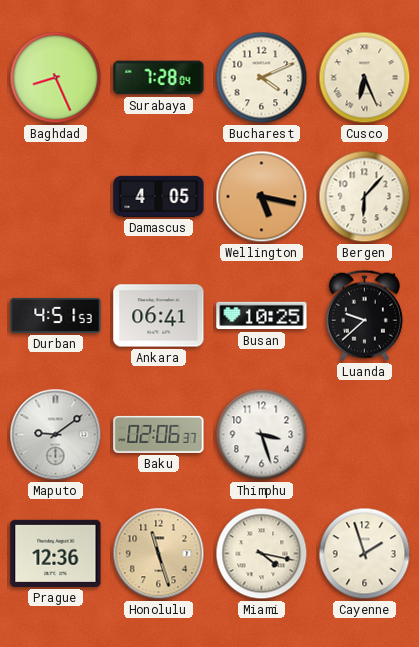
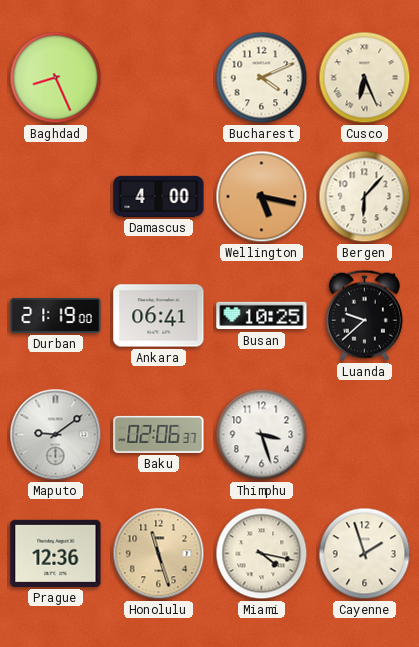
Surabaya: 7:28 -> none
Damascus: 4:05 -> 4:00
Durban: 4:51 -> 21:19
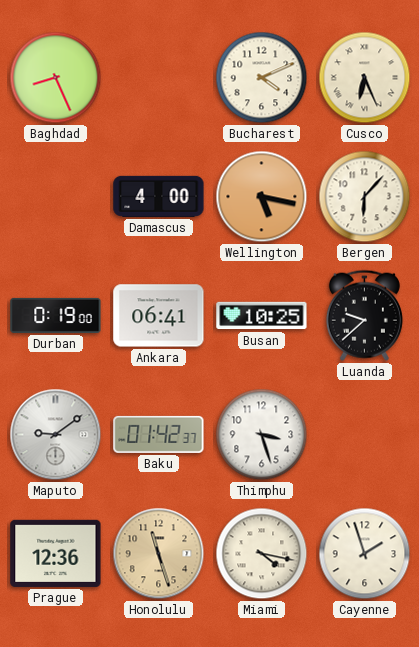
Durban: 21:19 -> 0:19
Baku: 02:06 -> 01:42
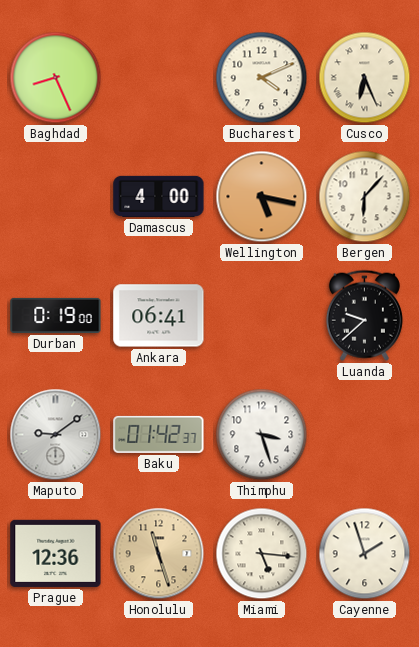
Busan: 10:25 -> none
Miami: 4:17 -> 5:16
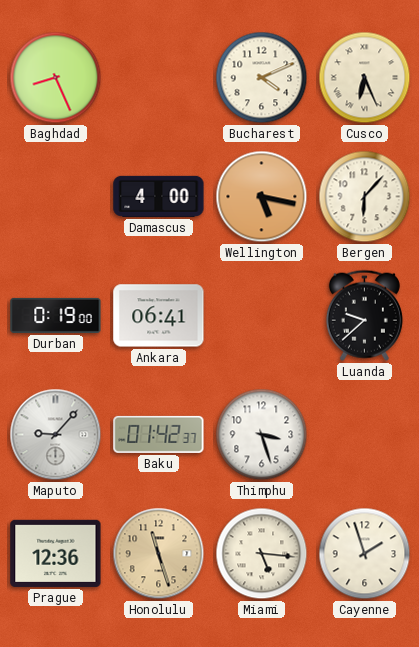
Maputo: 9:09 -> 9:07
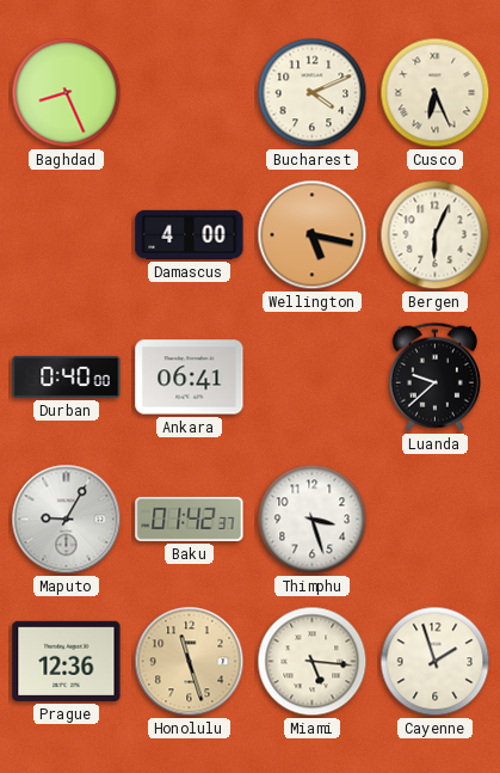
Bergen: 6:07 -> 6:04
Durban: 0:19 -> 0:40
Maputo: 9:07 -> 9:05
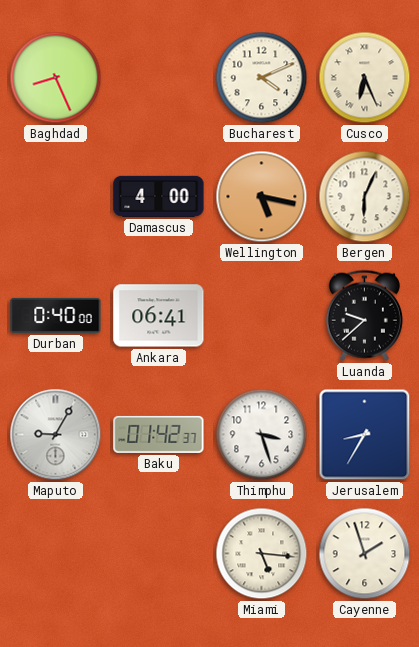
Jerusalem: none -> 8:35
Prague: 12:36 -> none
Honolulu: 11:27 -> none
